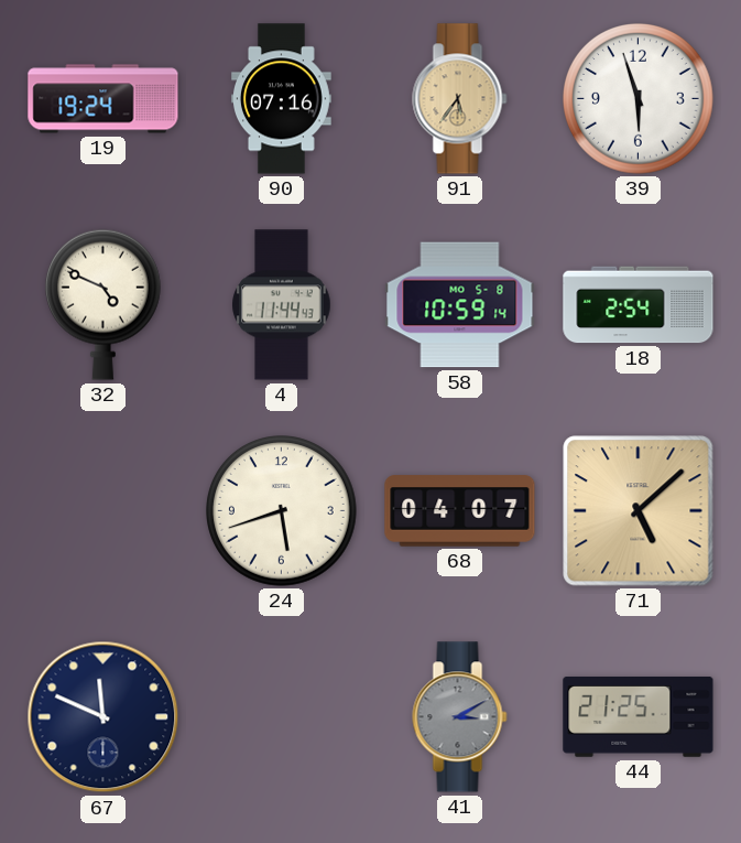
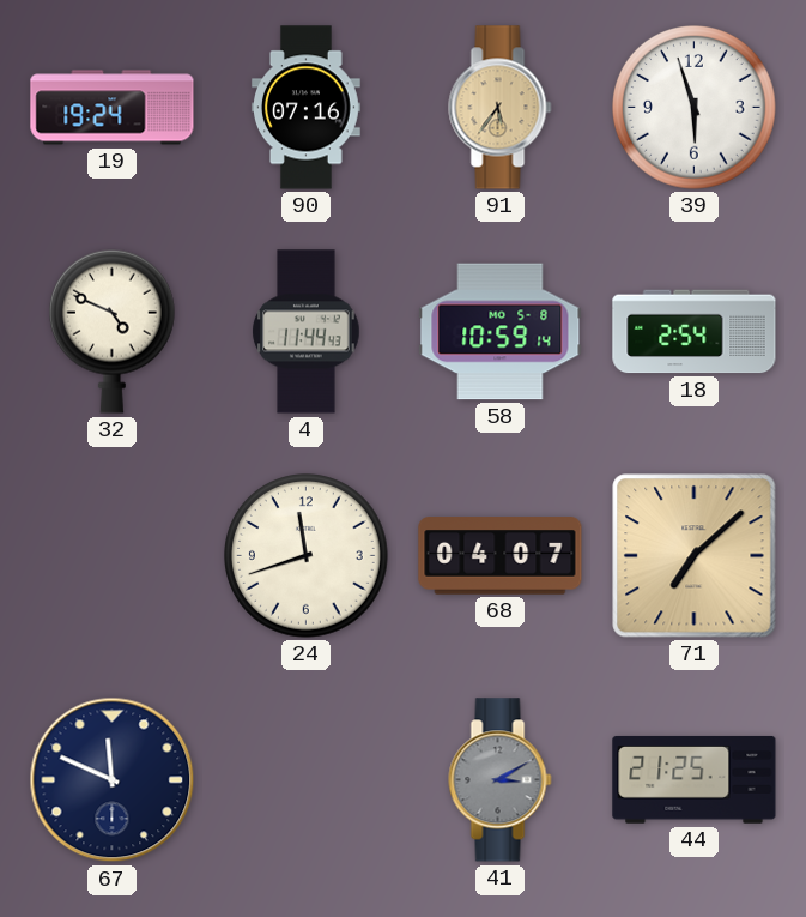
24: 5:42 -> 11:42
71: 5:08 -> 7:08
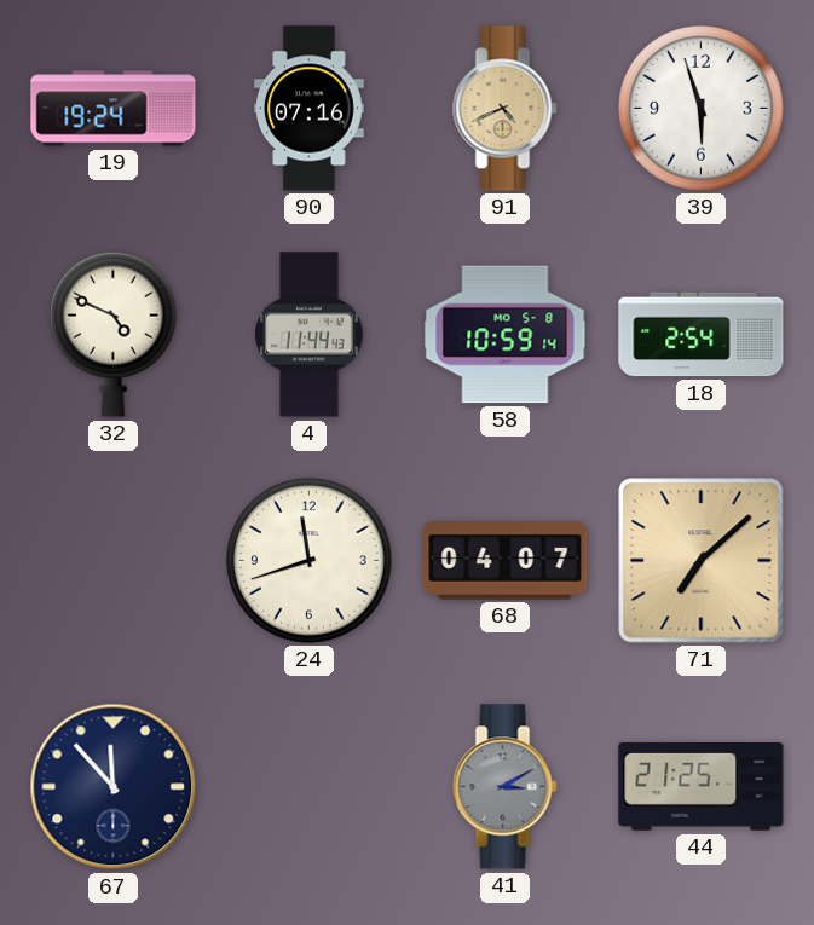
91: 5:36 -> 4:41
67: 11:49 -> 11:53
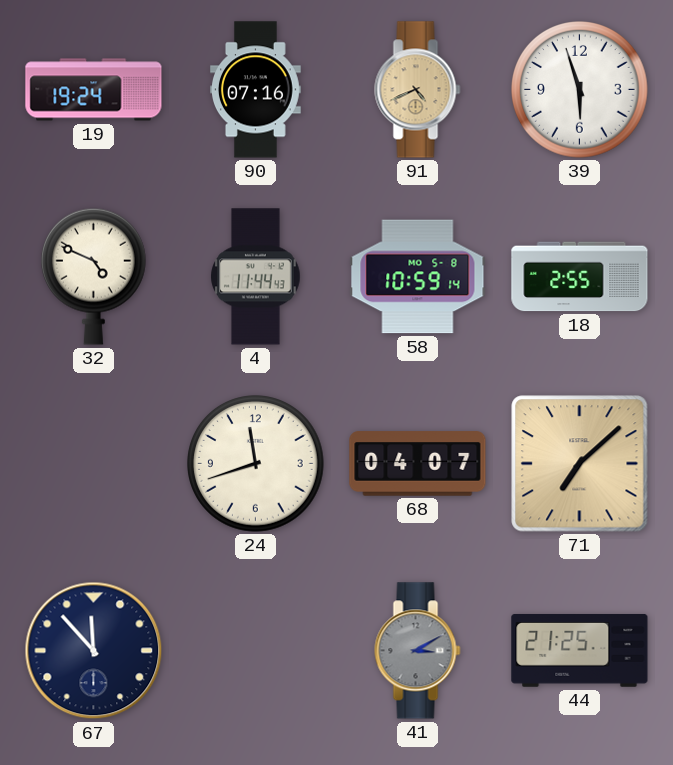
18: 2:54 -> 2:55
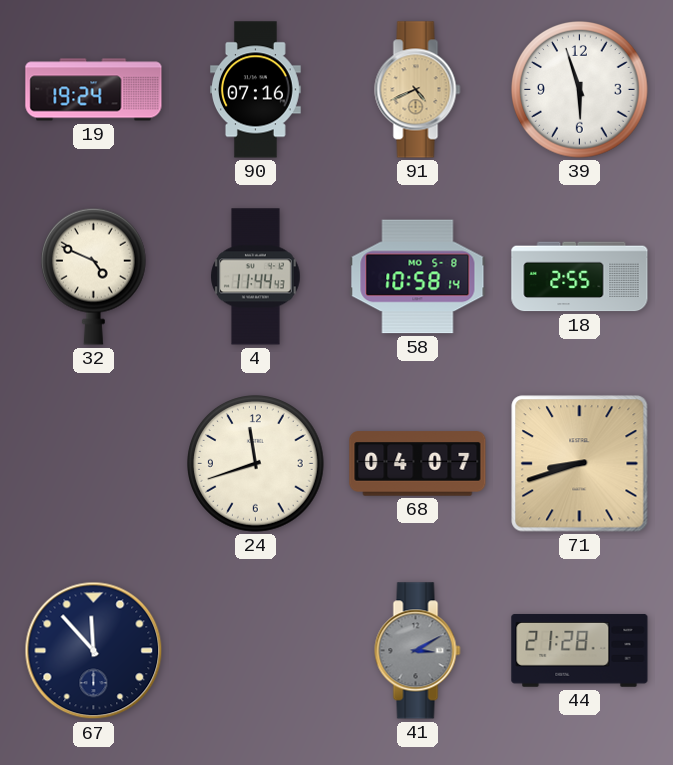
58: 10:59 -> 10:58
71: 7:08 -> 8:42
44: 21:25 -> 21:28
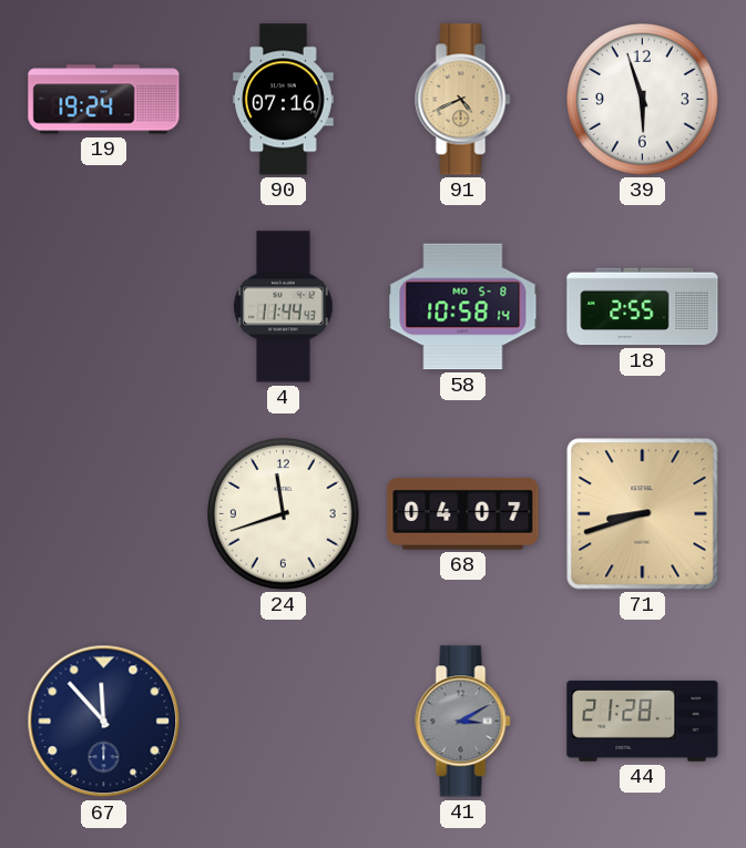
32: 4:49 -> none
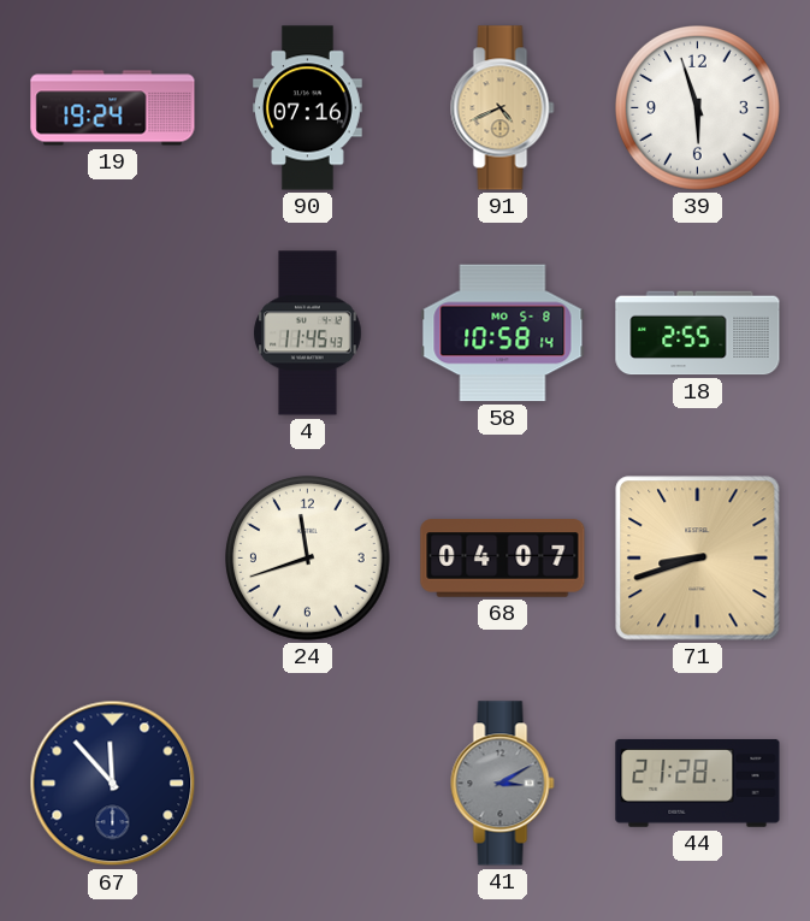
4: 11:44 -> 11:45
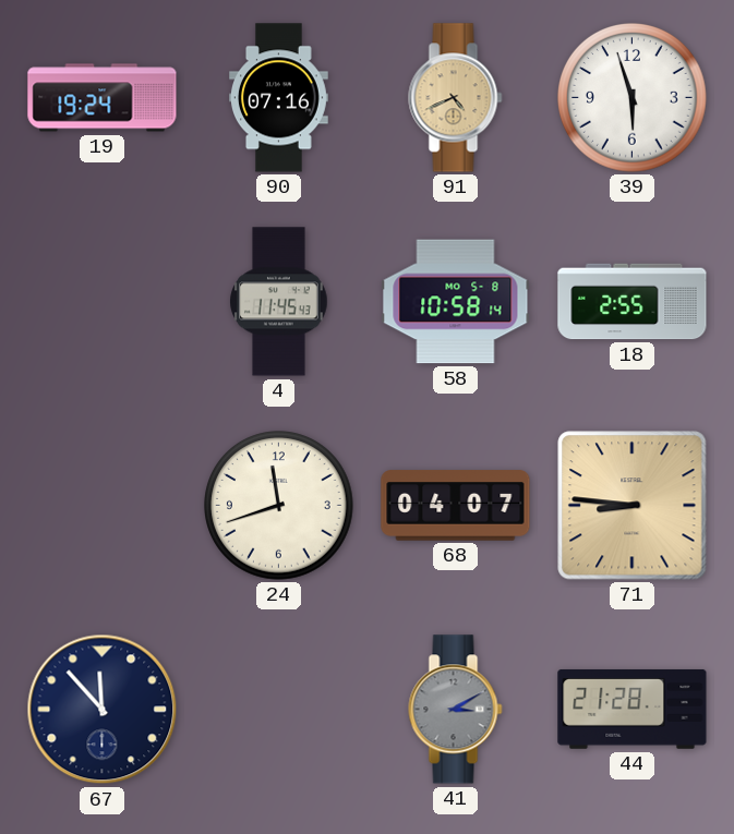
71: 8:42 -> 8:46
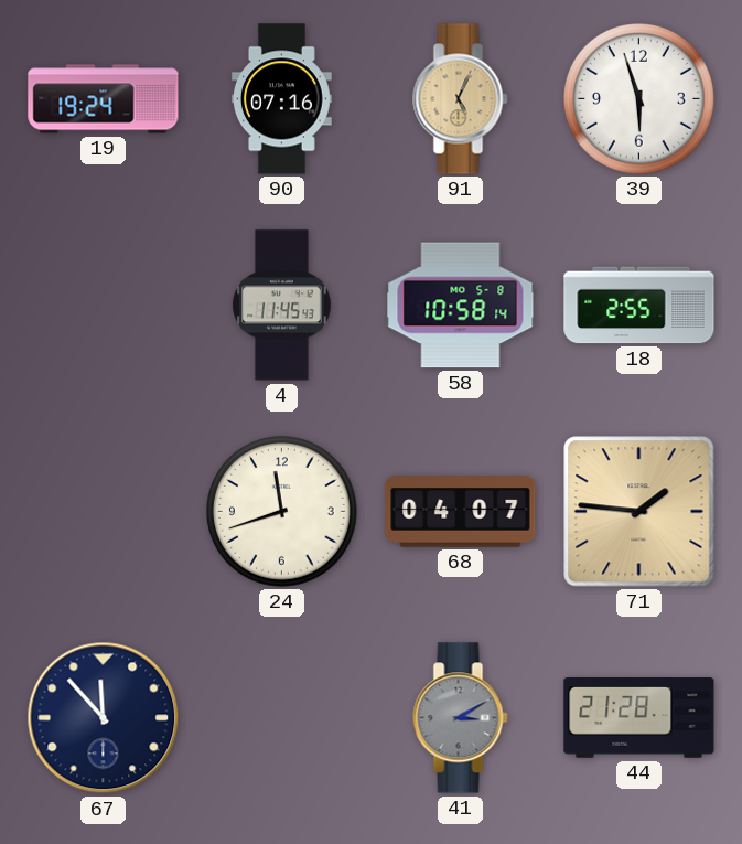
91: 4:41 -> 5:04
71: 8:46 -> 1:46
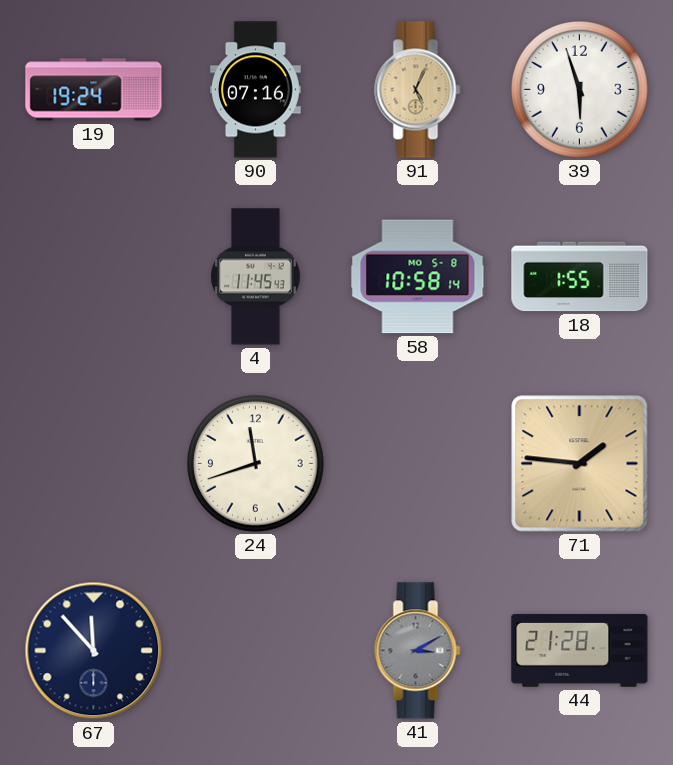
18: 2:55 -> 1:55
68: 04:07 -> none
